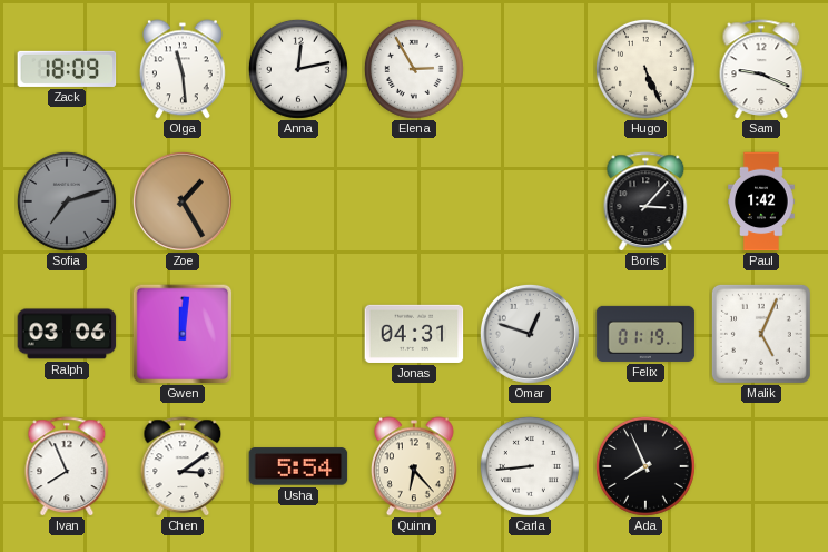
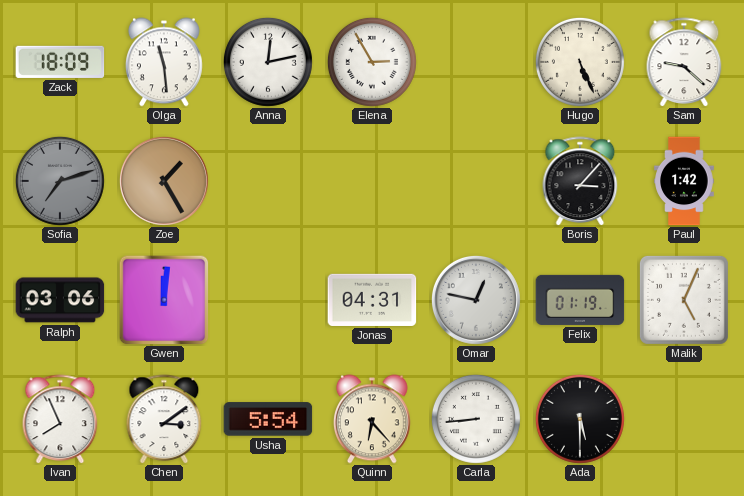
Sam: 9:19 -> 9:22
Omar: 12:48 -> 12:47
Ada: 7:56 -> 5:30
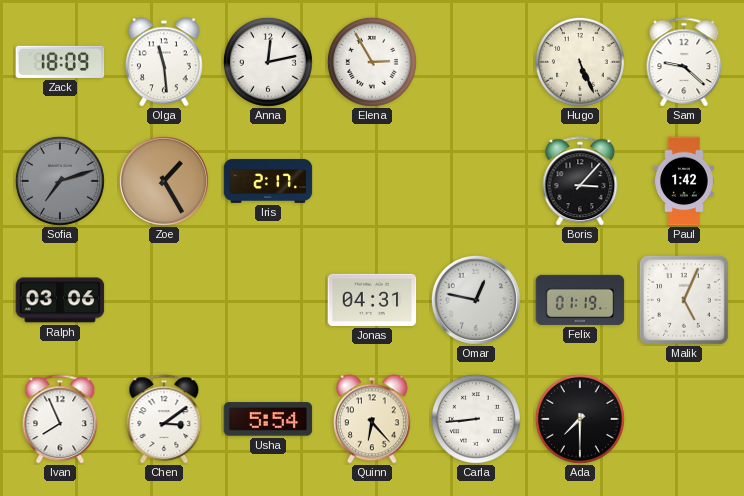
Iris: none -> 2:17
Gwen: 12:01 -> none
Ada: 5:30 -> 7:30
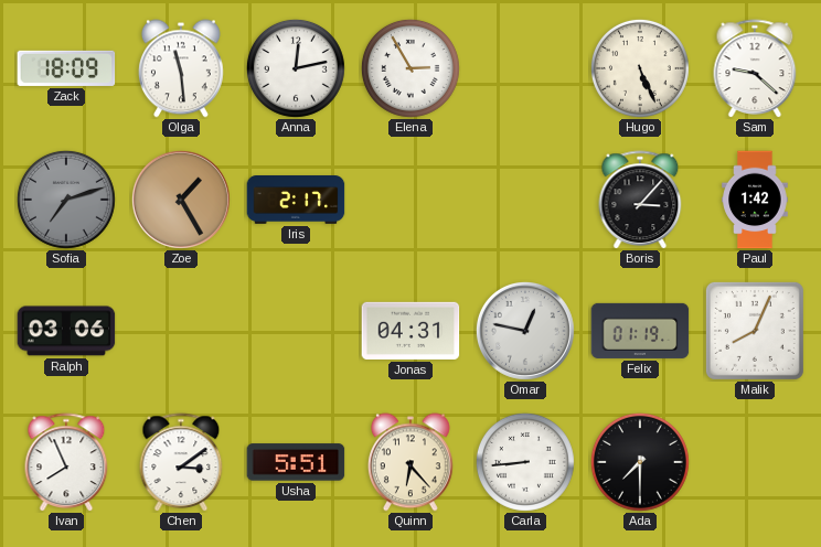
Malik: 5:04 -> 8:04
Usha: 5:54 -> 5:51
